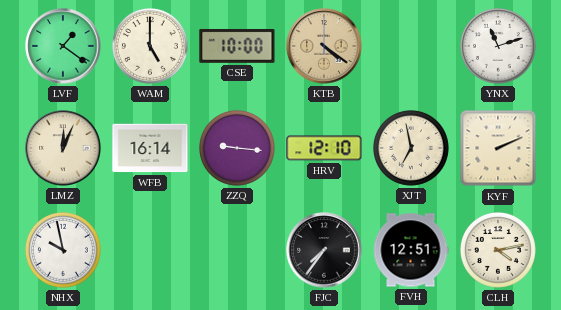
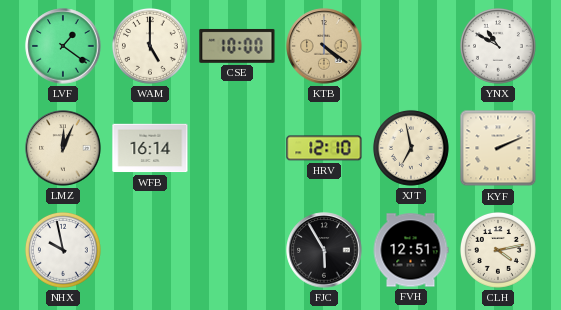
YNX: 11:12 -> 10:50
ZZQ: 9:16 -> none
FJC: 7:36 -> 5:55
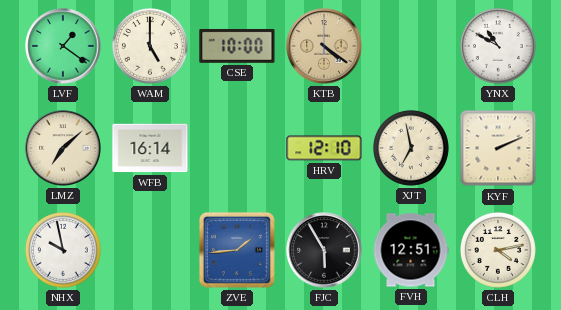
LMZ: 12:04 -> 7:08
ZVE: none -> 1:44
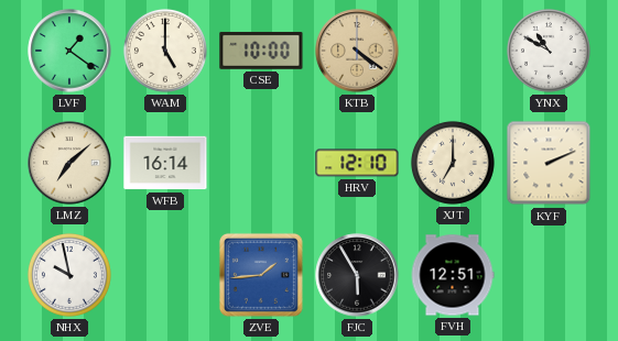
XJT: 6:58 -> 7:00
CLH: 4:13 -> none
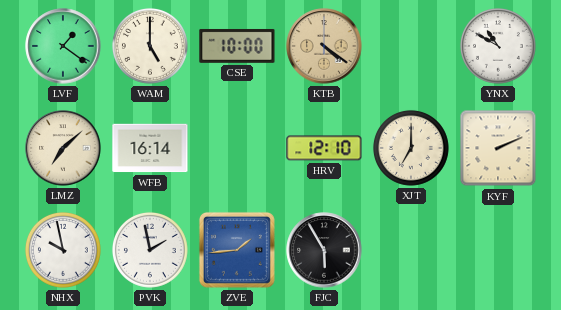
PVK: none -> 1:58
FVH: 12:51 -> none
